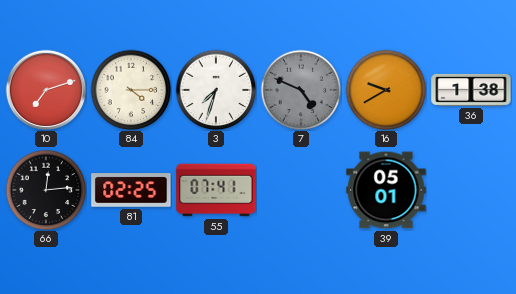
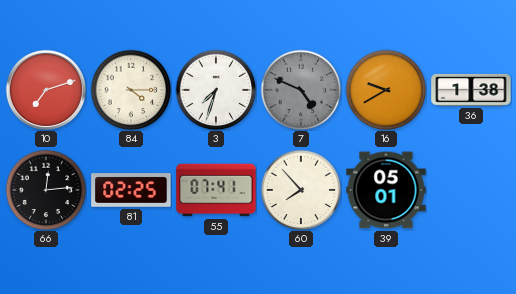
60: none -> 7:53
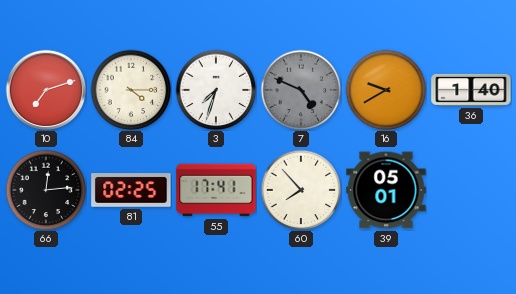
36: 1:38 -> 1:40
55: 07:41 -> 17:41
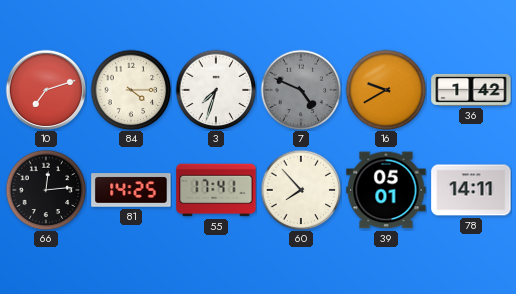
36: 1:40 -> 1:42
81: 02:25 -> 14:25
78: none -> 14:11
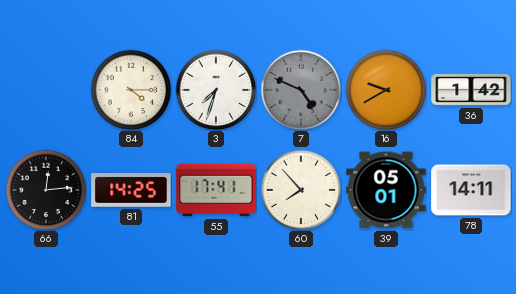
10: 7:12 -> none
